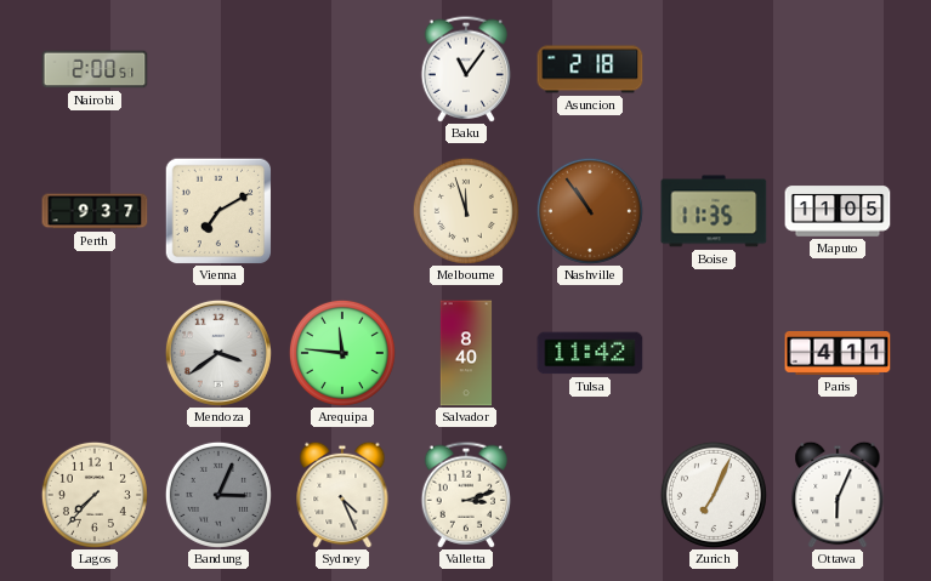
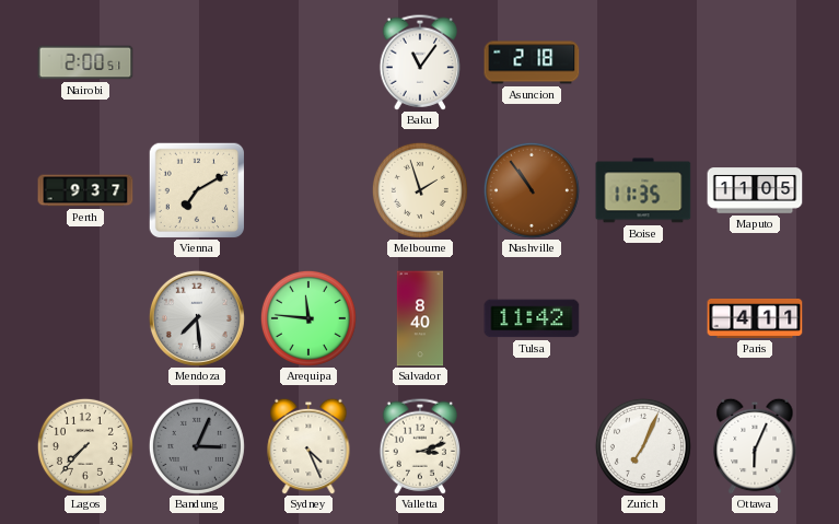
Melbourne: 11:57 -> 1:57
Mendoza: 3:39 -> 7:29
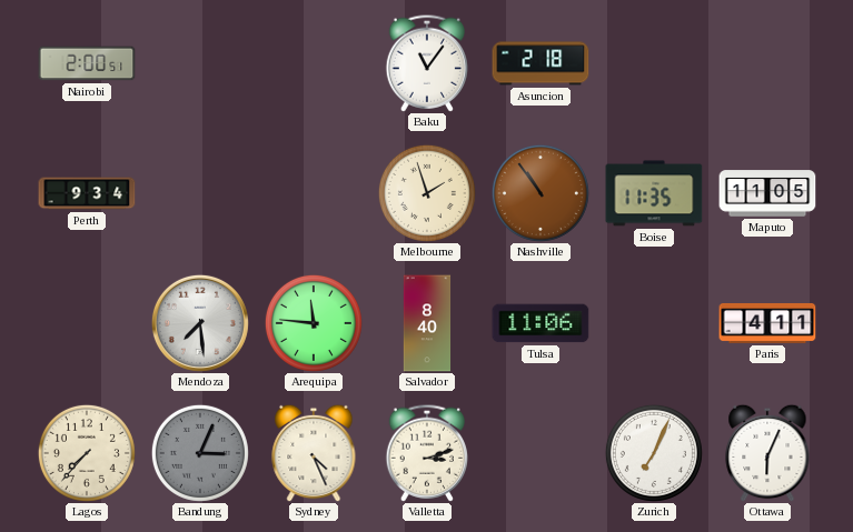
Perth: 9:37 -> 9:34
Vienna: 7:10 -> none
Tulsa: 11:42 -> 11:06
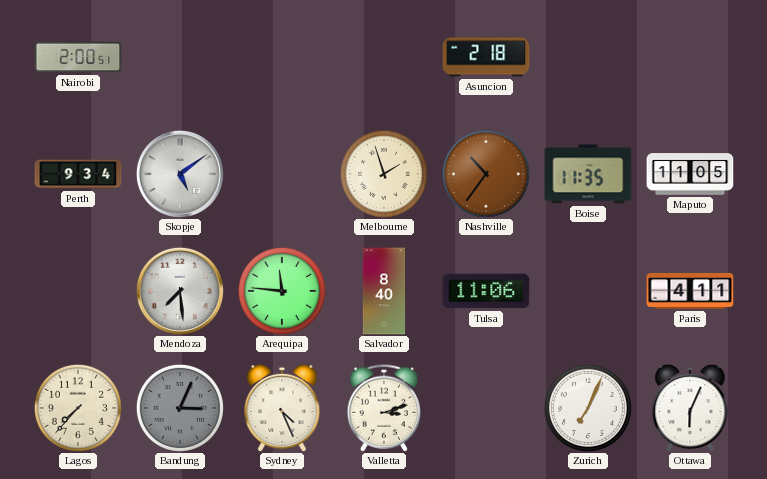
Baku: 11:06 -> none
Skopje: none -> 5:09
Nashville: 10:54 -> 10:36
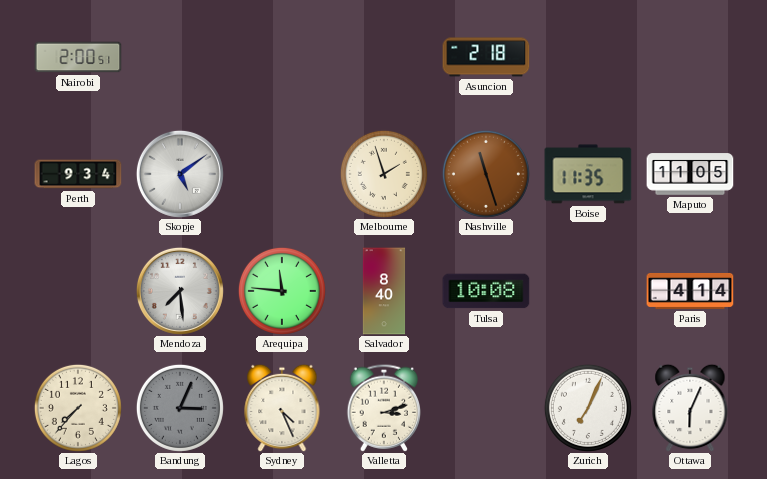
Nashville: 10:36 -> 11:27
Tulsa: 11:06 -> 10:08
Paris: 4:11 -> 4:14
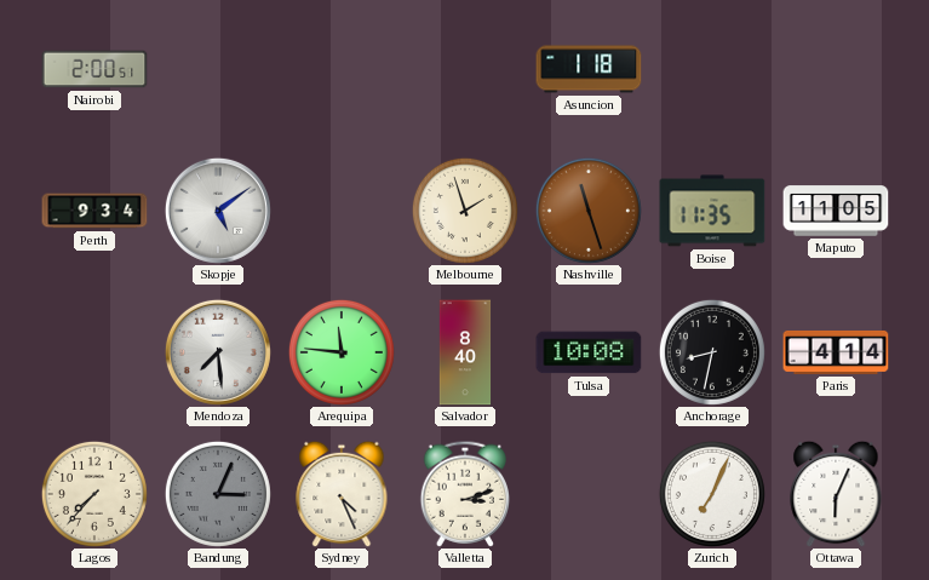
Asuncion: 2:18 -> 1:18
Anchorage: none -> 8:32
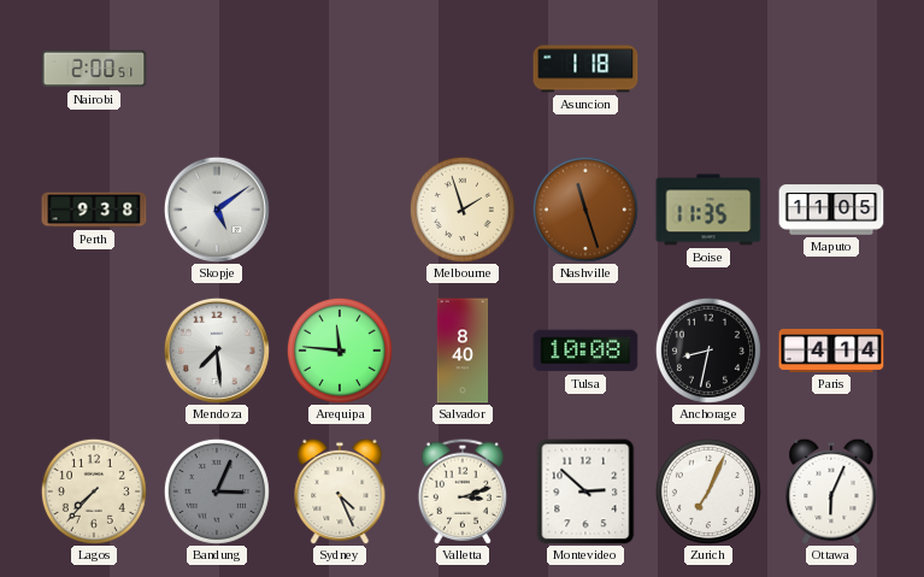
Perth: 9:34 -> 9:38
Montevideo: none -> 2:52
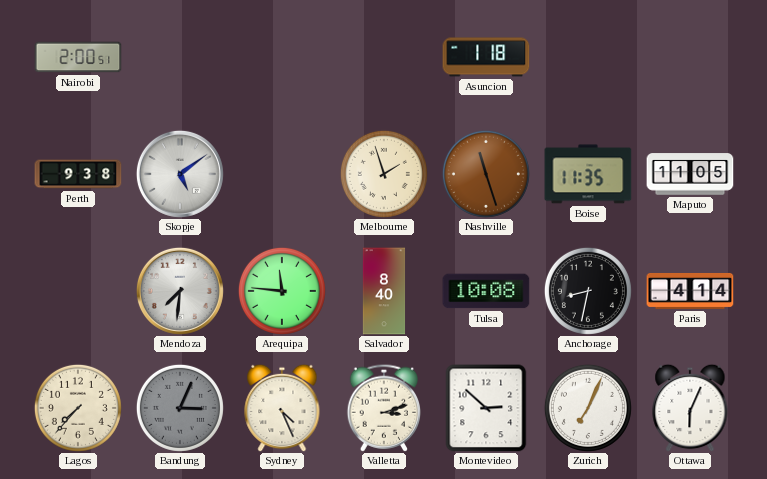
Mendoza: 7:29 -> 7:31
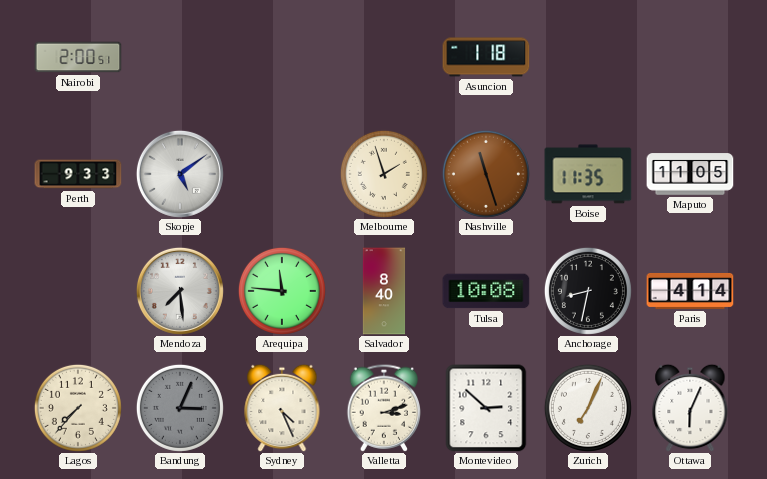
Perth: 9:38 -> 9:33
Mendoza: 7:31 -> 7:29
